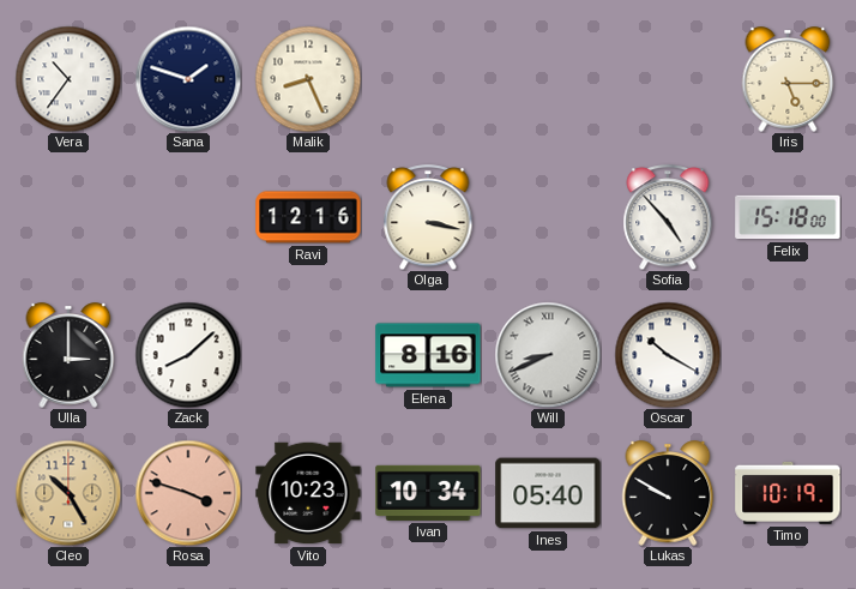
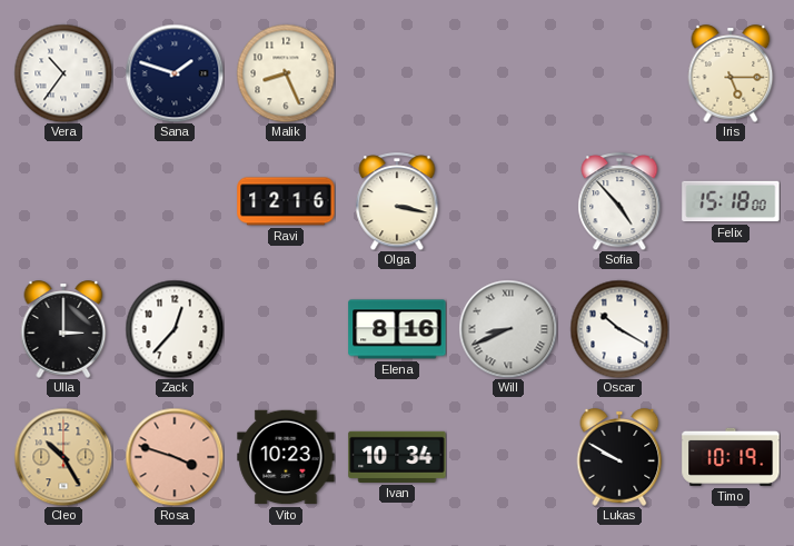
Zack: 8:08 -> 12:37
Ines: 05:40 -> none
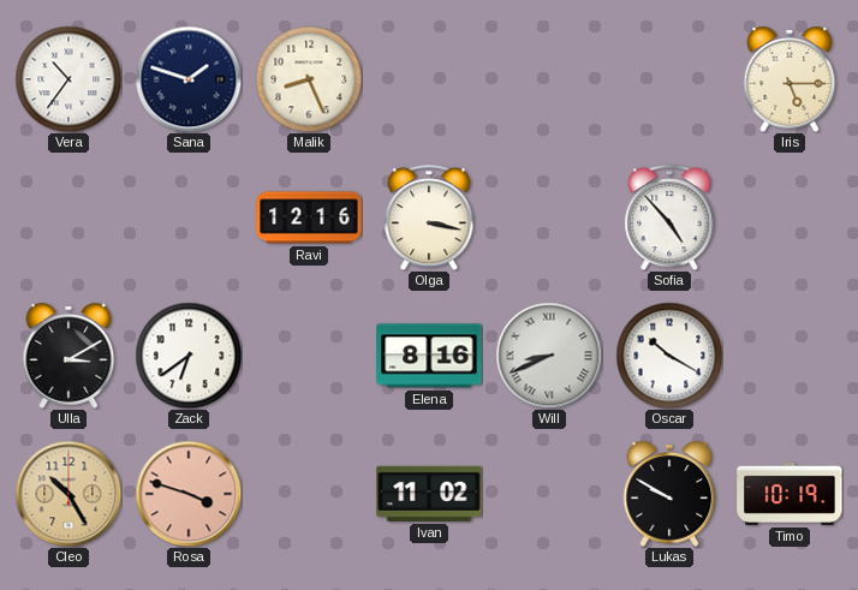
Felix: 15:18 -> none
Ulla: 3:00 -> 3:10
Zack: 12:37 -> 6:39
Vito: 10:23 -> none
Ivan: 10:34 -> 11:02
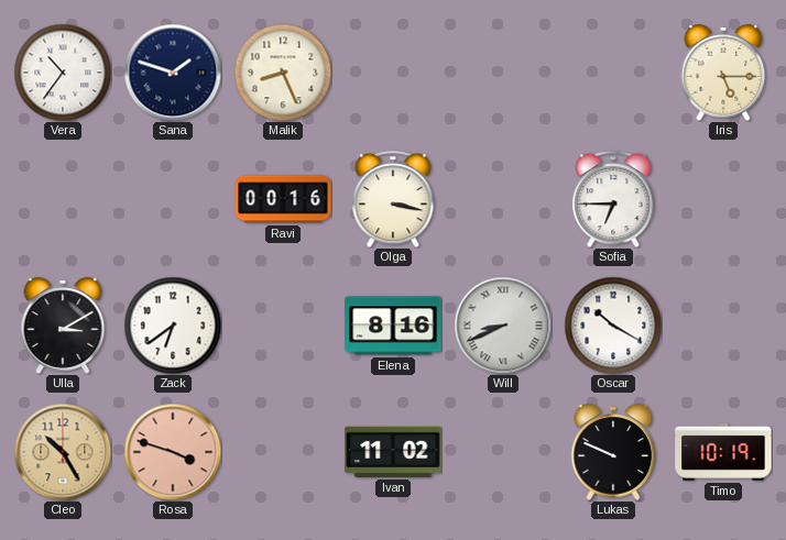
Ravi: 12:16 -> 00:16
Sofia: 4:53 -> 6:45
Lukas: 9:50 -> 9:49
